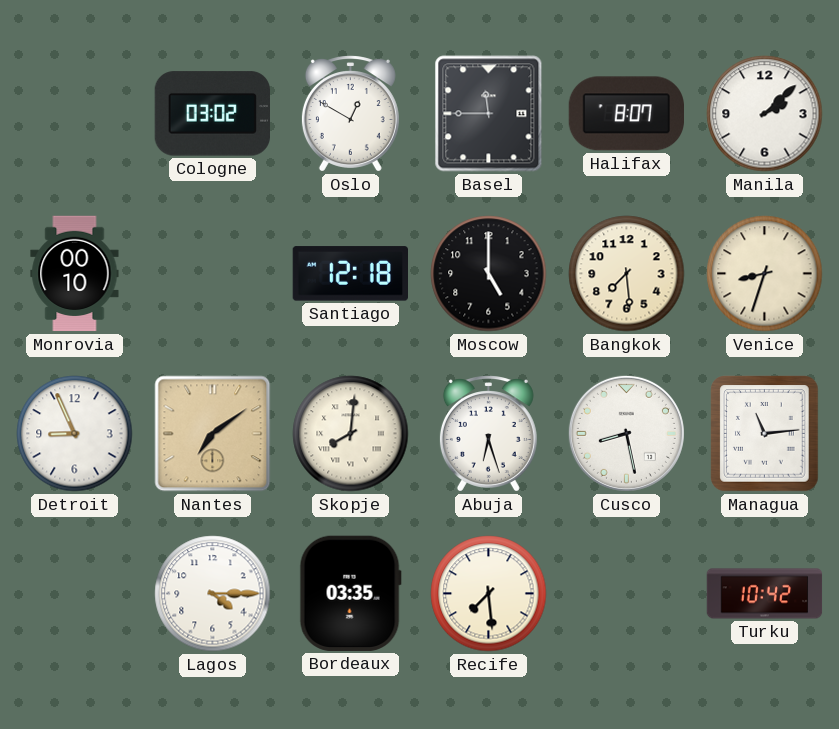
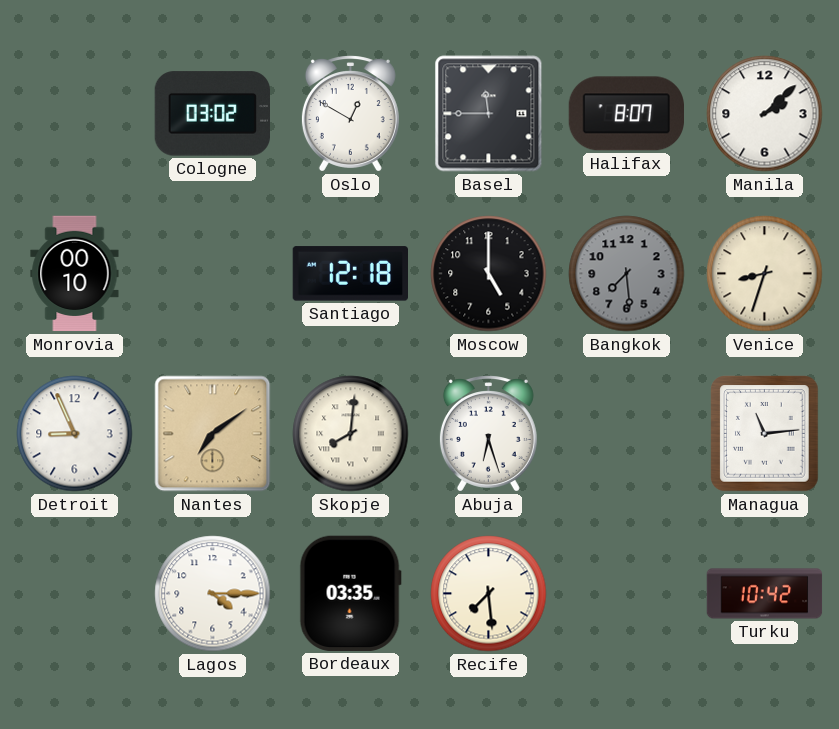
Bangkok dial: cream -> grey
Cusco: 8:28 -> none
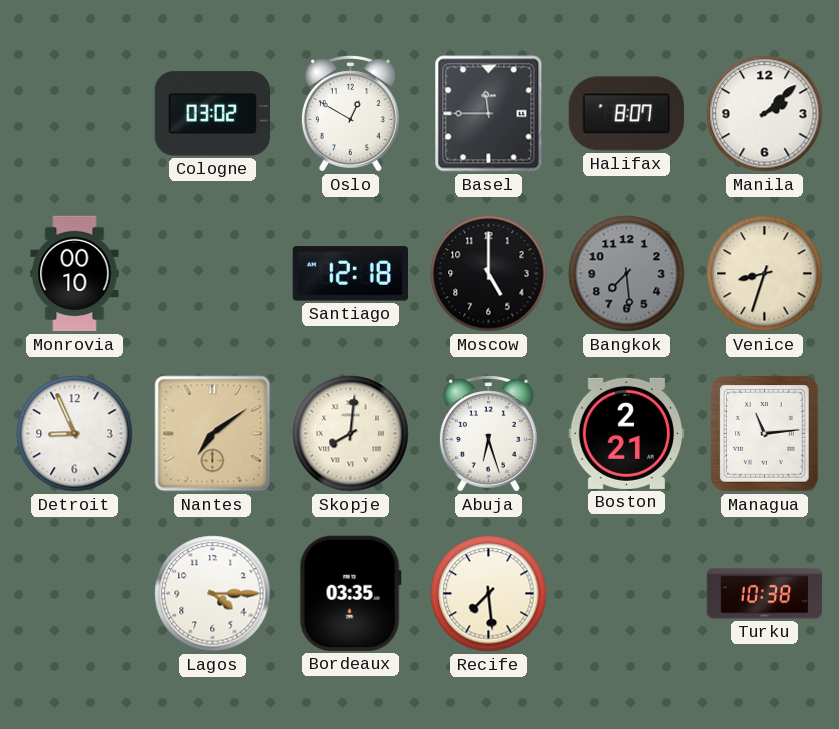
Boston: none -> 2:21
Turku: 10:42 -> 10:38
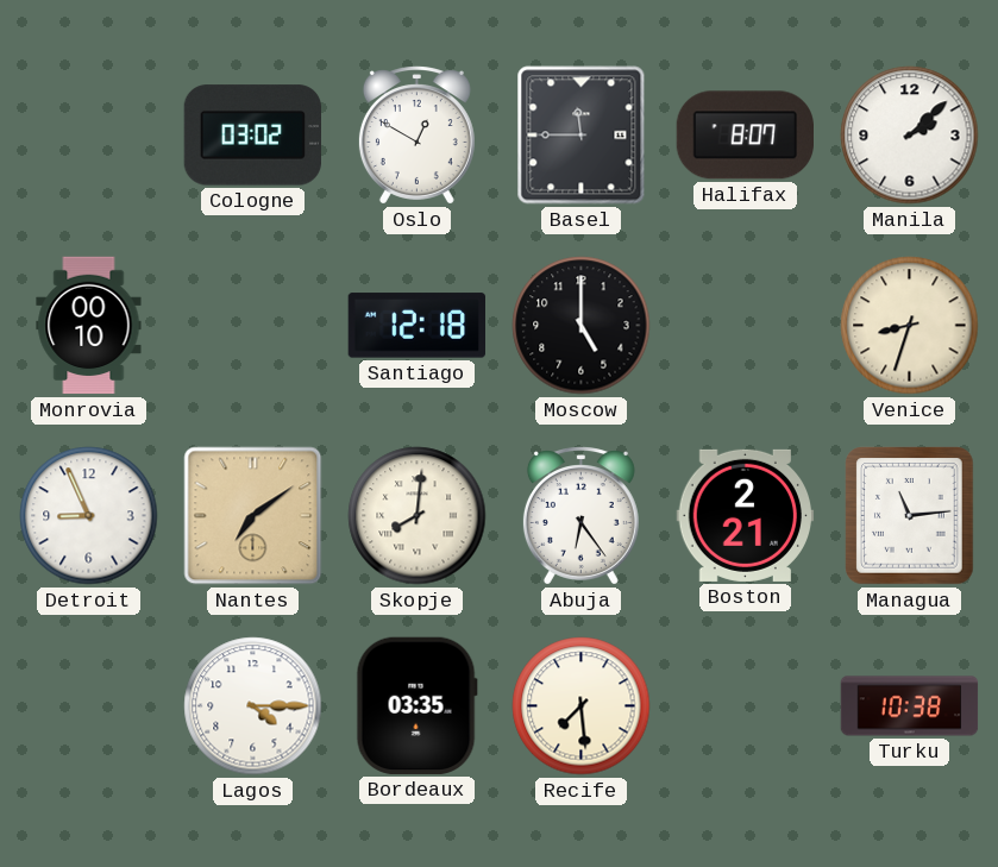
Bangkok: 7:29 -> none
Abuja: 6:27 -> 6:24
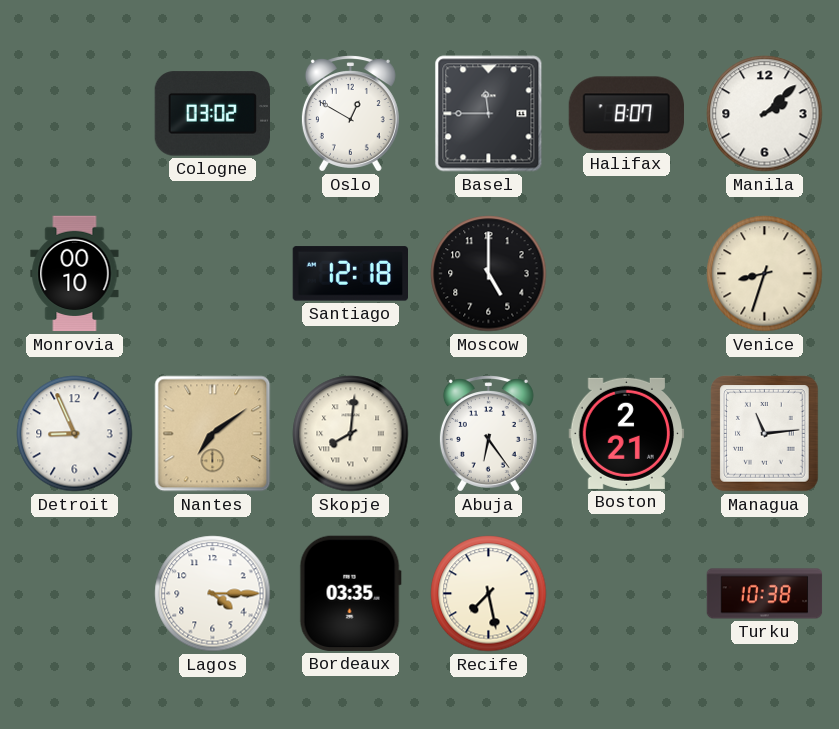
Recife: 7:29 -> 7:28
